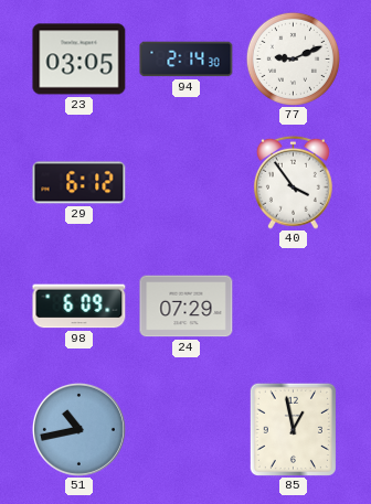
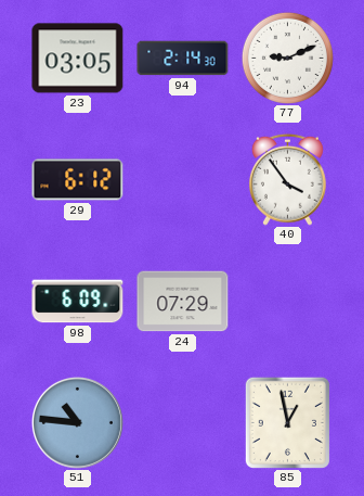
51: 10:43 -> 10:46
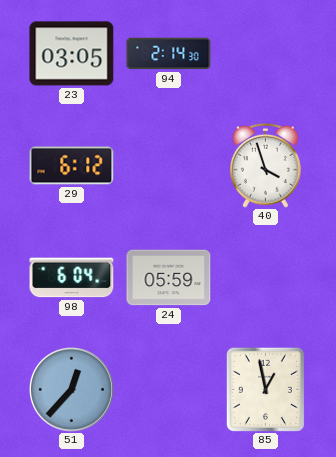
77: 9:11 -> none
40: 3:54 -> 3:57
98: 6:09 -> 6:04
24: 07:29 -> 05:59
51: 10:46 -> 12:37
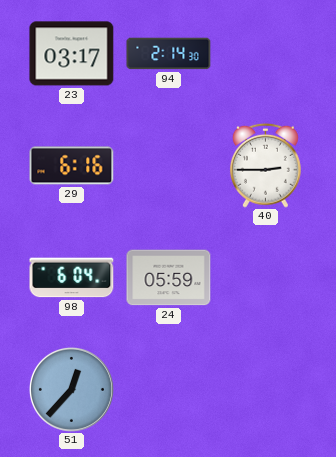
23: 03:05 -> 03:17
29: 6:12 -> 6:16
40: 3:57 -> 2:45
85: 12:58 -> none
